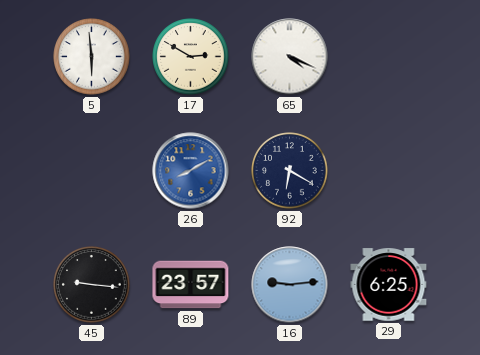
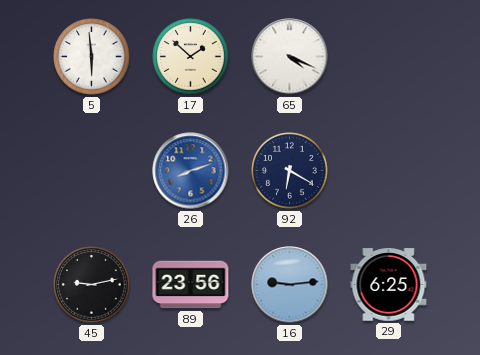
17: 2:50 -> 1:52
26: 8:10 -> 8:12
45: 9:16 -> 9:13
89: 23:57 -> 23:56
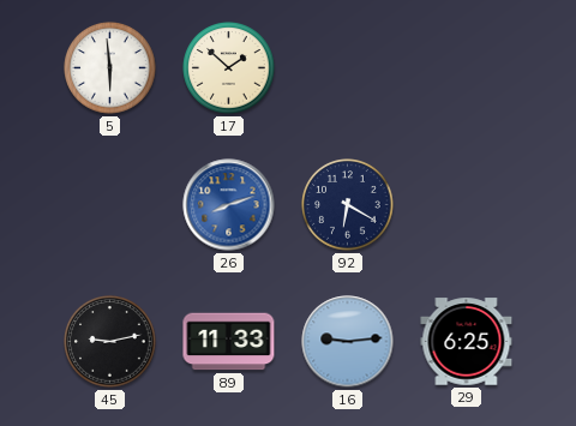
65: 4:19 -> none
89: 23:56 -> 11:33
